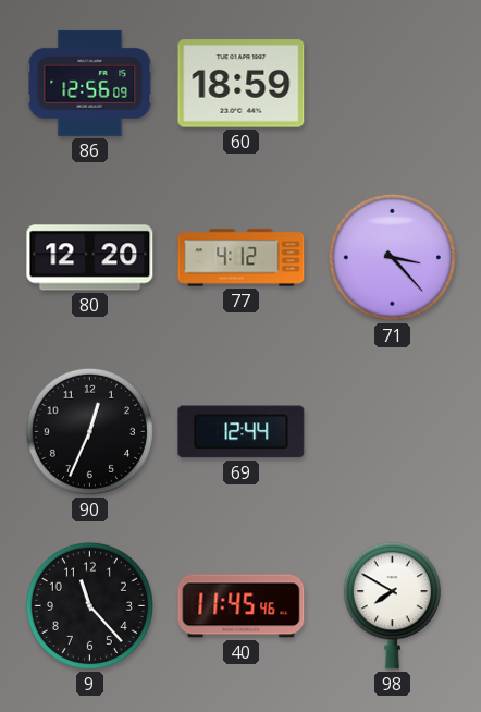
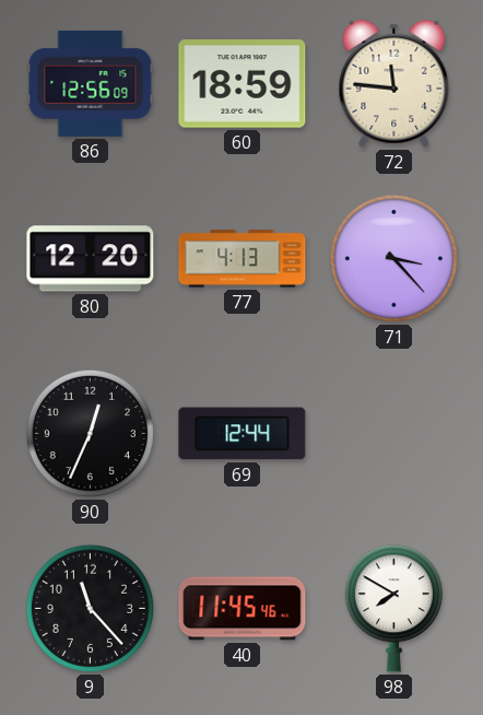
72: none -> 11:46
77: 4:12 -> 4:13
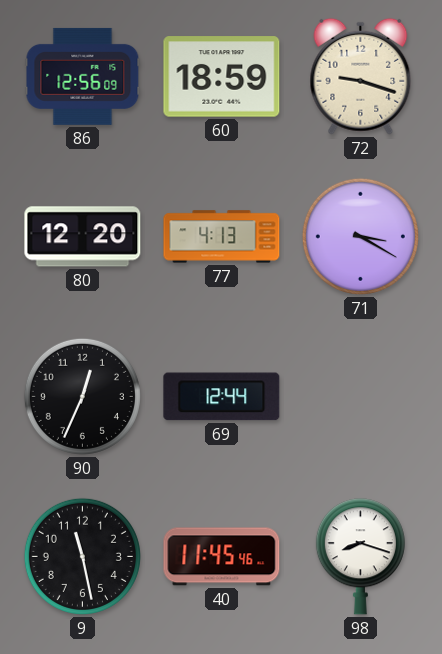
72: 11:46 -> 9:18
71: 3:23 -> 3:20
9: 11:23 -> 11:28
98: 7:50 -> 8:18
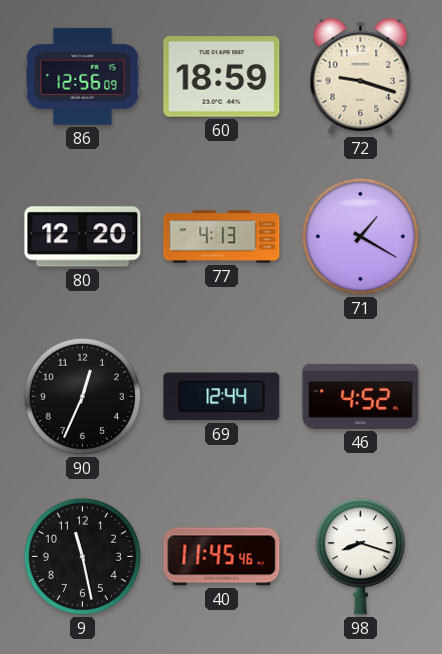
71: 3:20 -> 1:20
46: none -> 4:52
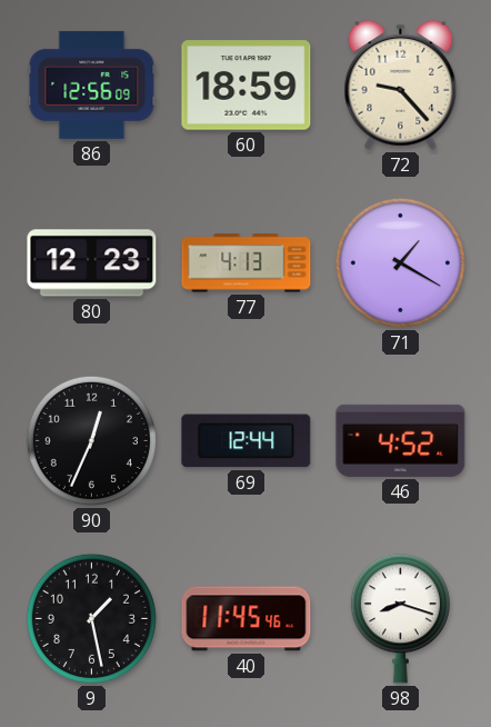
72: 9:18 -> 9:23
80: 12:20 -> 12:23
9: 11:28 -> 1:28
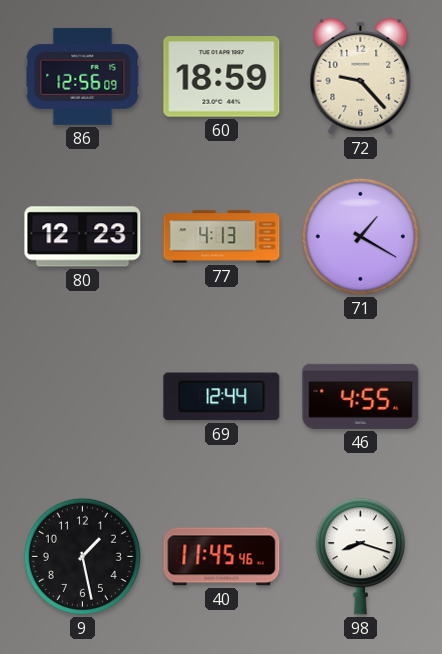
90: 12:34 -> none
46: 4:52 -> 4:55
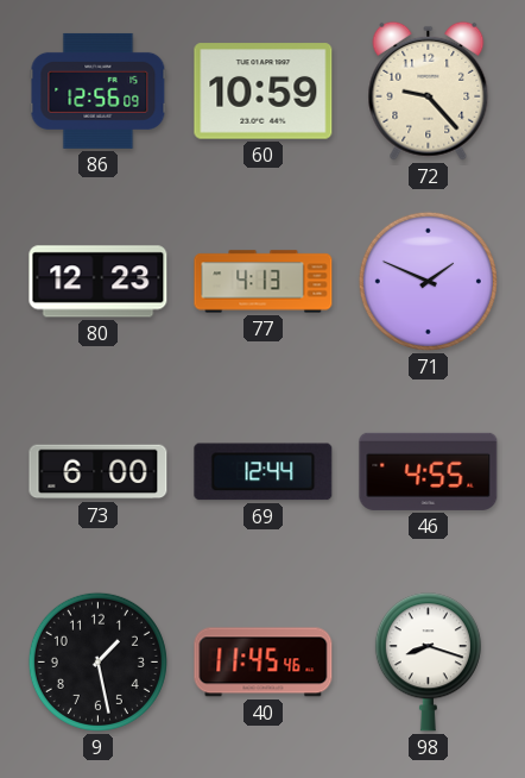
60: 18:59 -> 10:59
71: 1:20 -> 1:49
73: none -> 6:00
